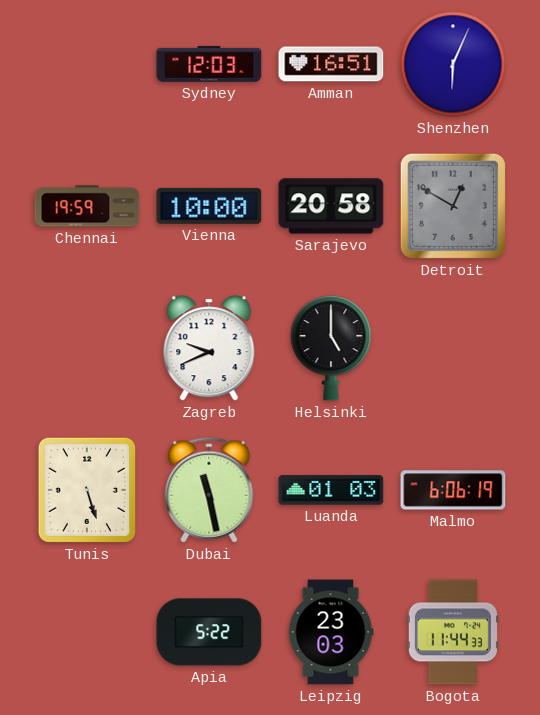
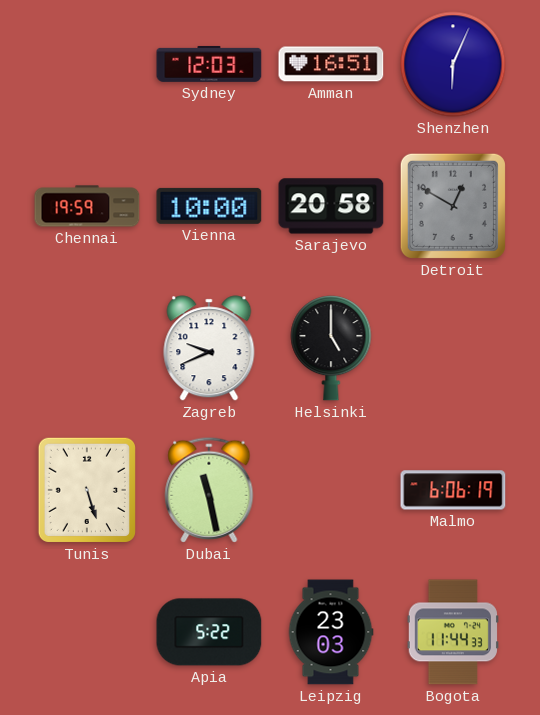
Luanda: 01:03 -> none
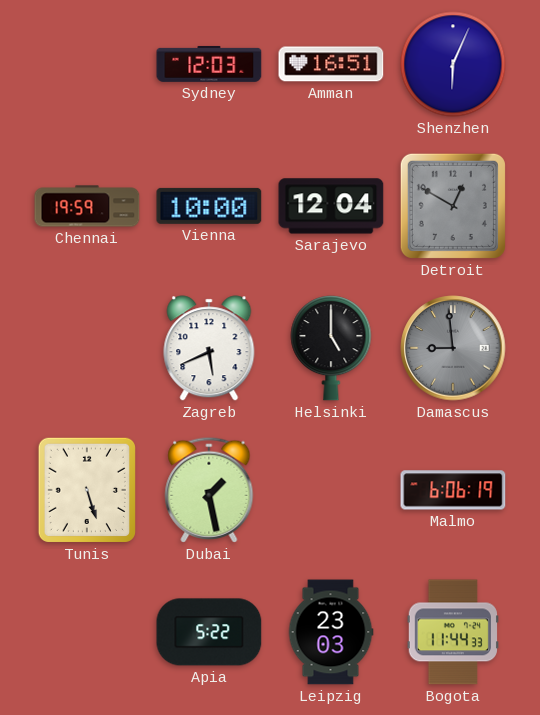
Sarajevo: 20:58 -> 12:04
Zagreb: 9:41 -> 5:41
Damascus: none -> 8:59
Dubai: 11:28 -> 1:28
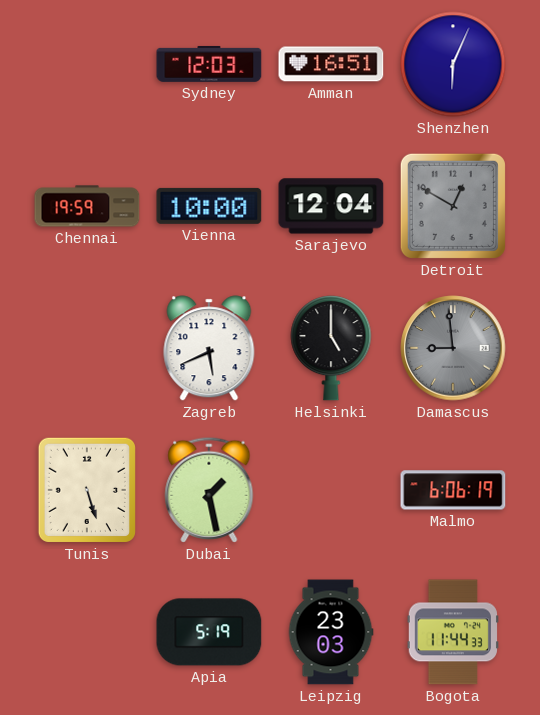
Apia: 5:22 -> 5:19
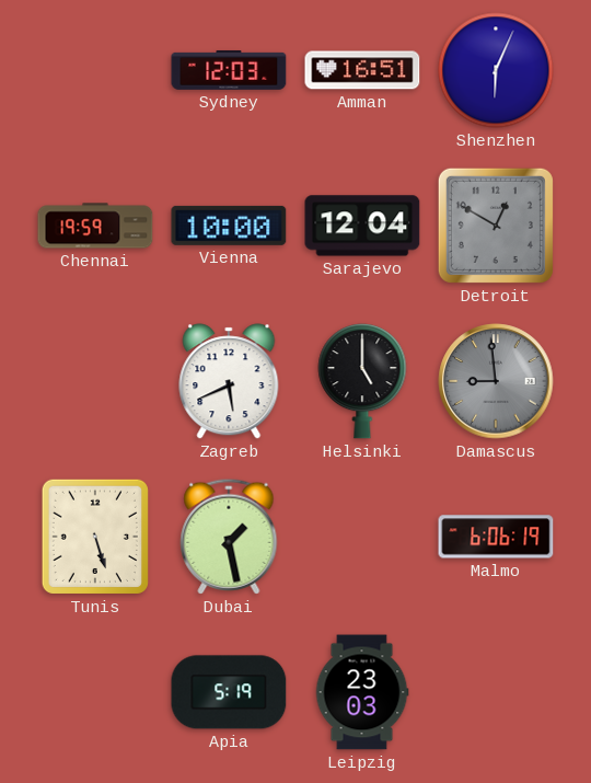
Bogota: 11:44 -> none
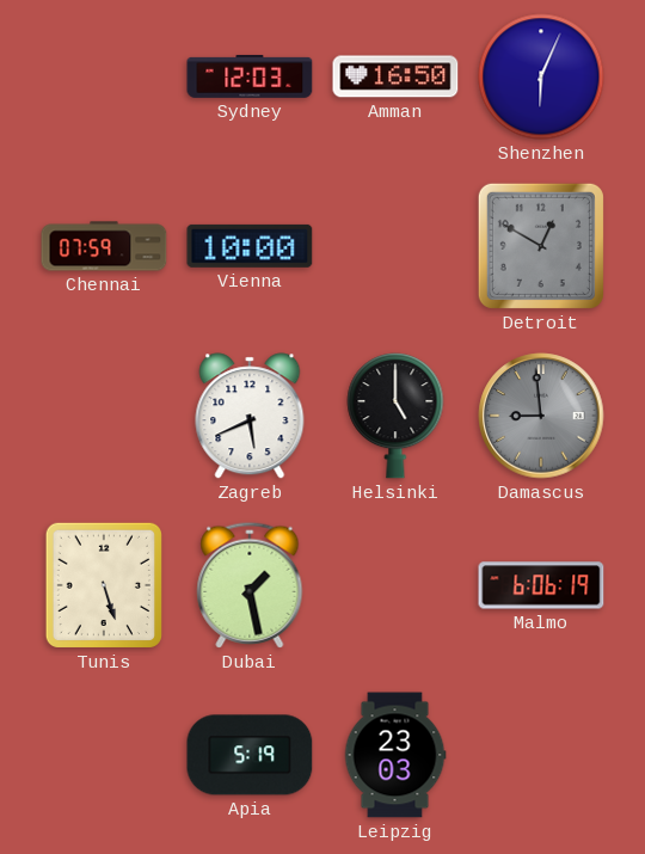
Amman: 16:51 -> 16:50
Chennai: 19:59 -> 07:59
Sarajevo: 12:04 -> none
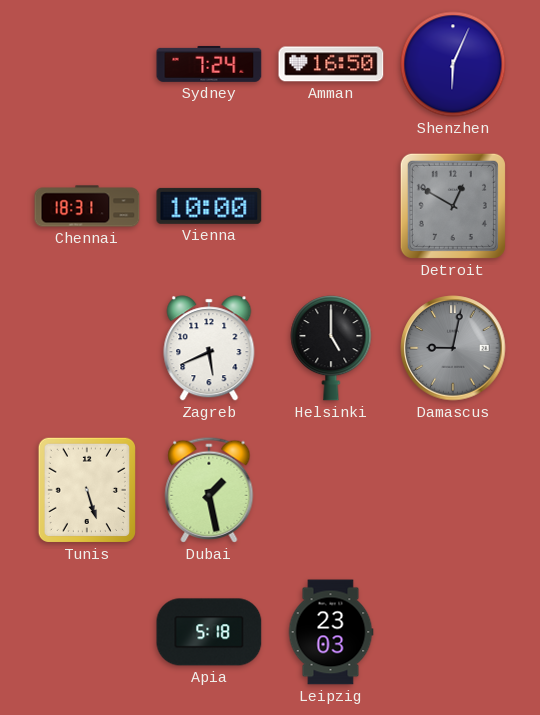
Sydney: 12:03 -> 7:24
Chennai: 07:59 -> 18:31
Damascus: 8:59 -> 9:02
Malmo: 6:06 -> none
Apia: 5:19 -> 5:18
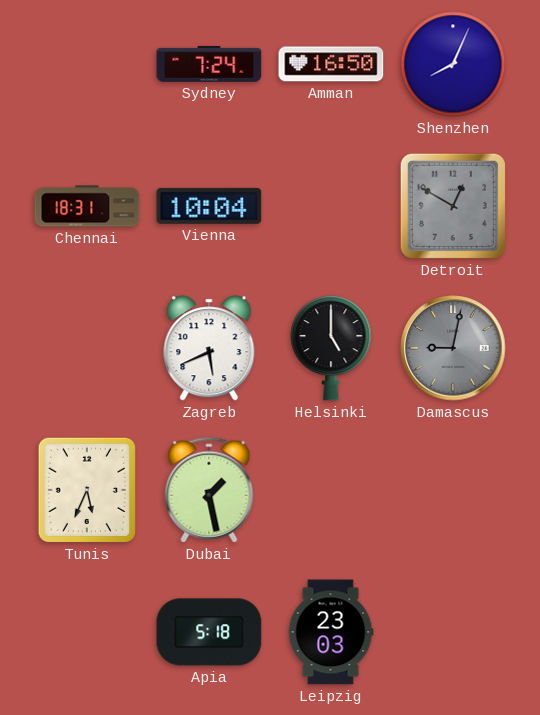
Shenzhen: 6:04 -> 8:04
Vienna: 10:00 -> 10:04
Tunis: 5:27 -> 5:34
